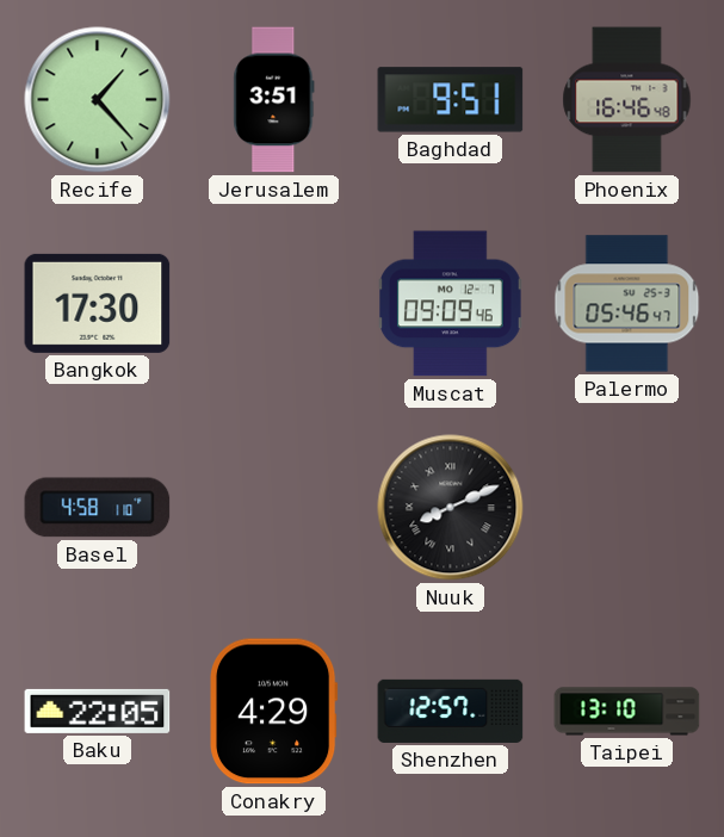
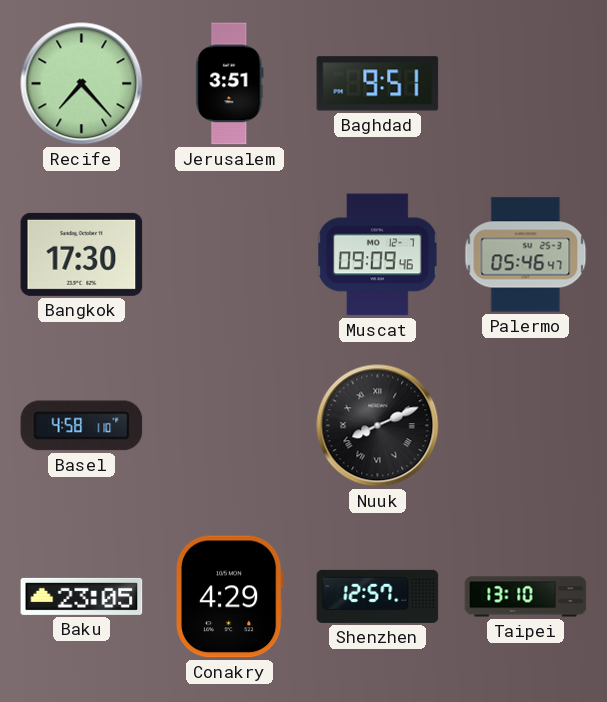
Recife: 1:23 -> 7:23
Phoenix: 16:46 -> none
Baku: 22:05 -> 23:05
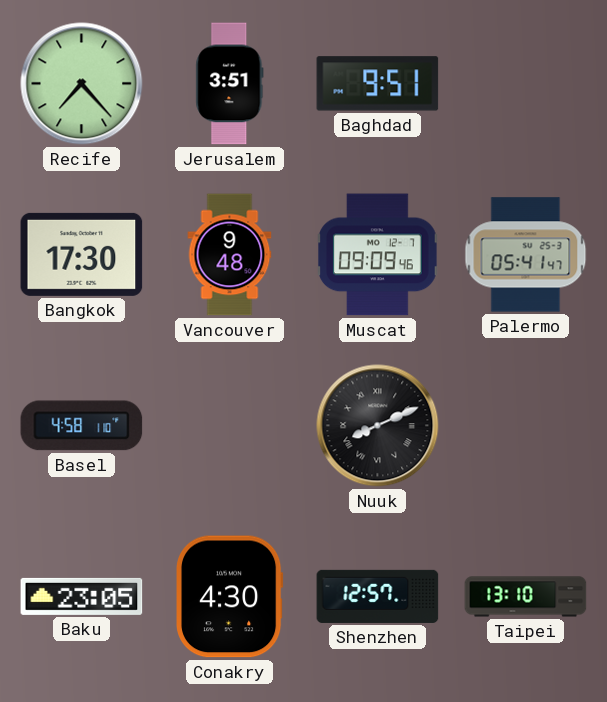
Vancouver: none -> 9:48
Palermo: 05:46 -> 05:41
Conakry: 4:29 -> 4:30
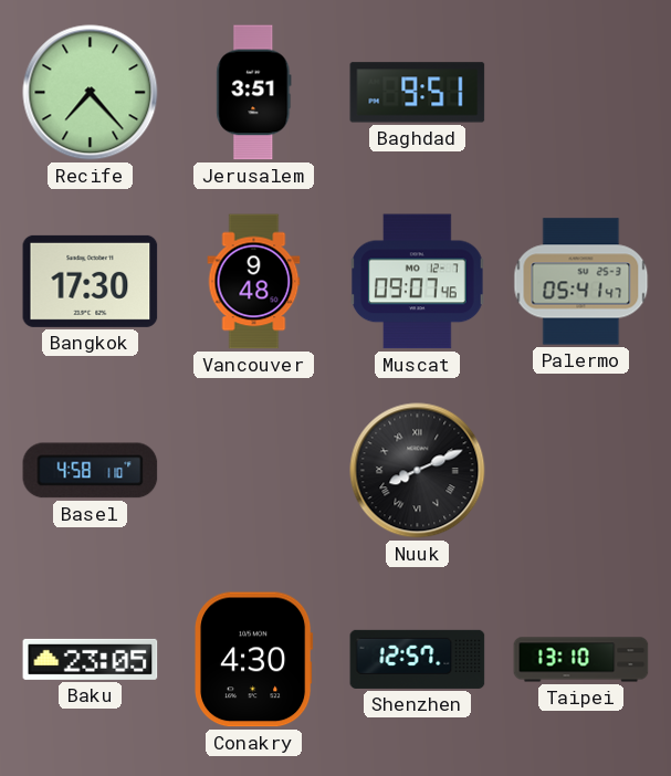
Muscat: 09:09 -> 09:07
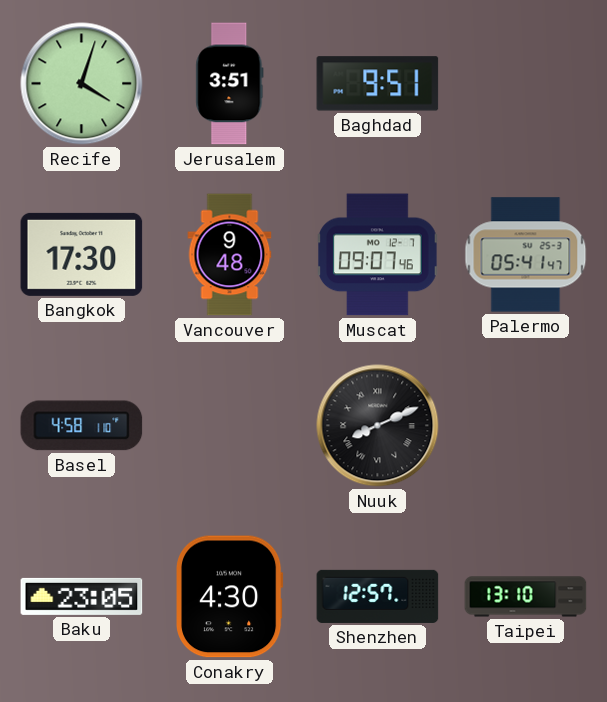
Recife: 7:23 -> 4:03
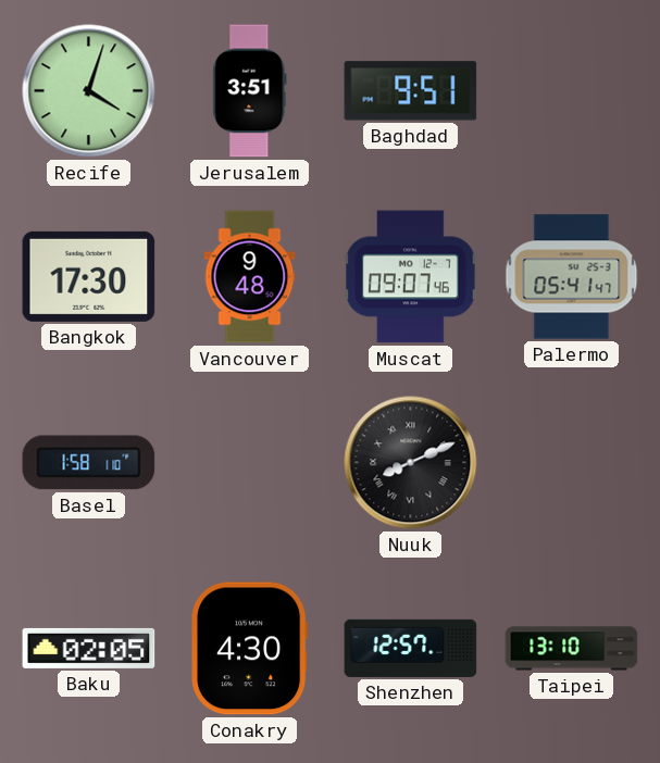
Basel: 4:58 -> 1:58
Baku: 23:05 -> 02:05
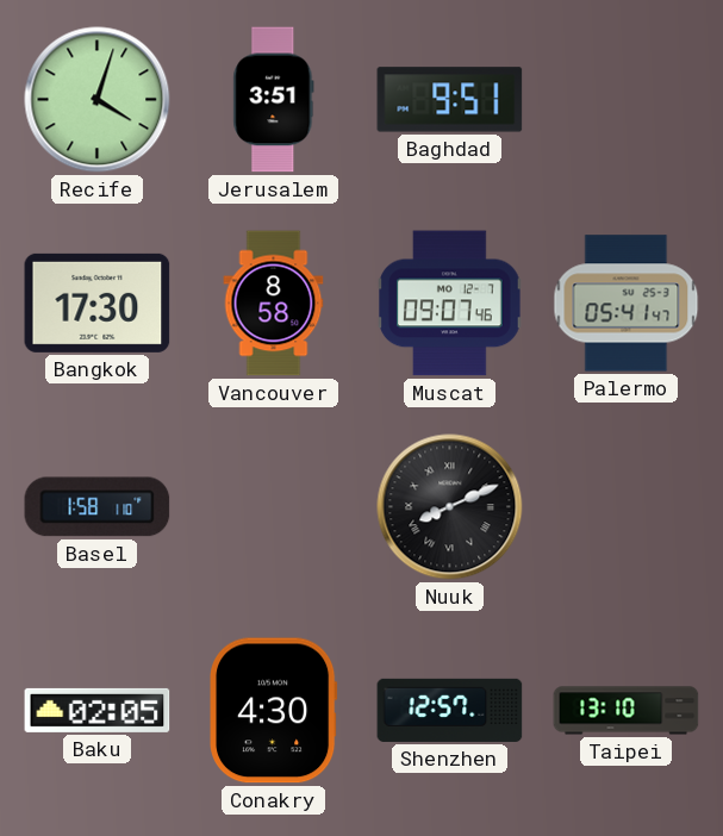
Vancouver: 9:48 -> 8:58
